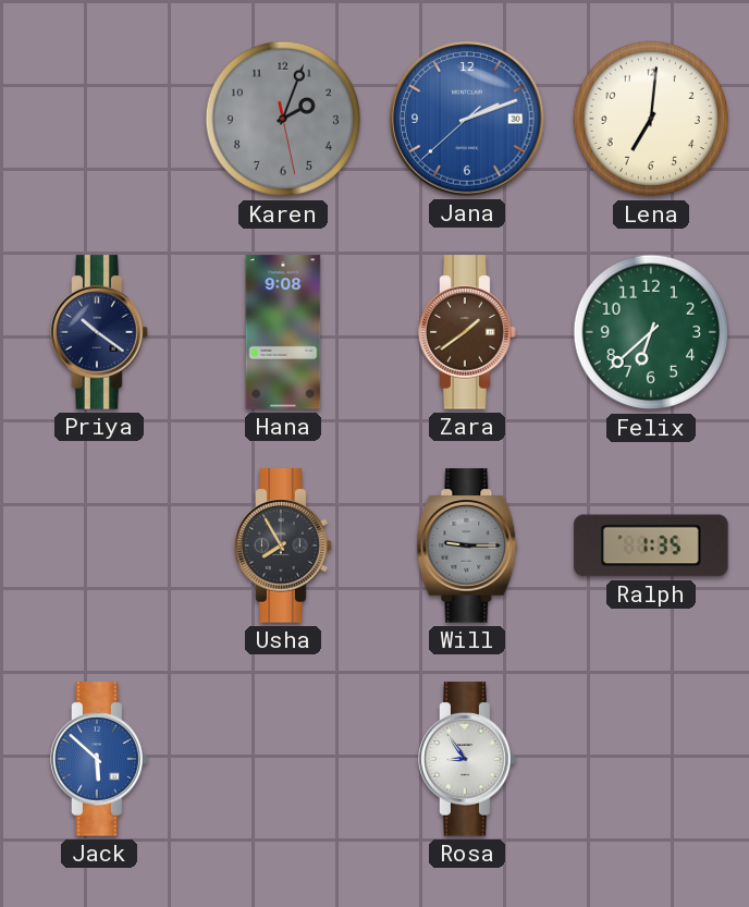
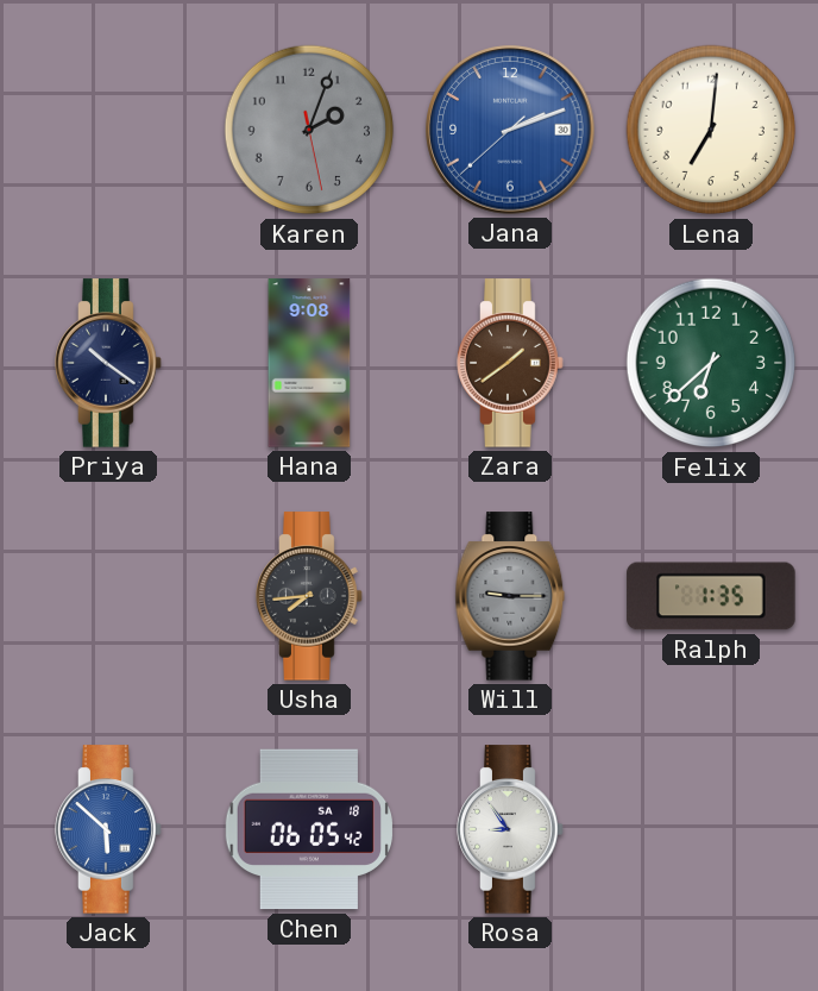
Usha: 7:55 -> 7:44
Chen: none -> 06:05
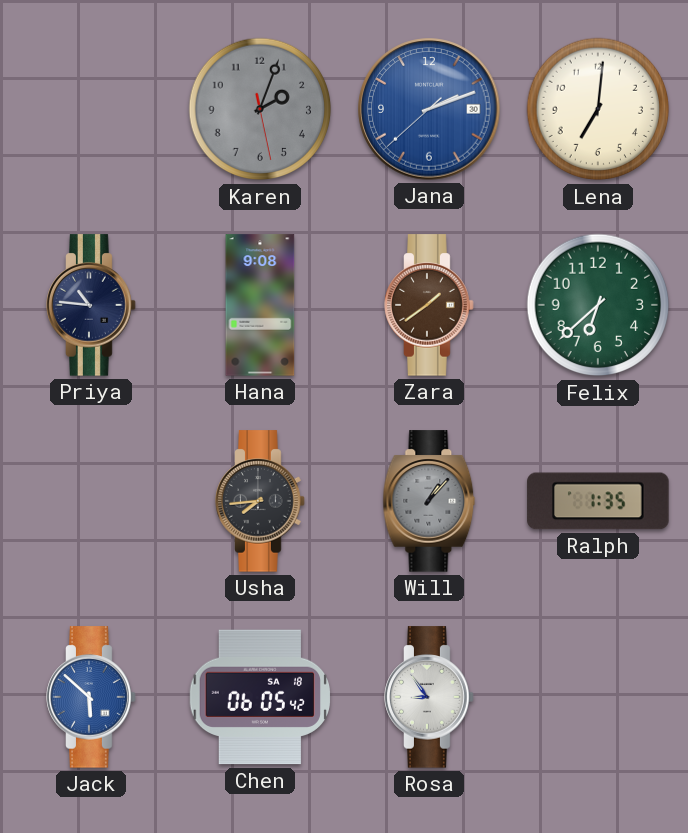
Priya: 10:21 -> 10:46
Will: 9:15 -> 1:07
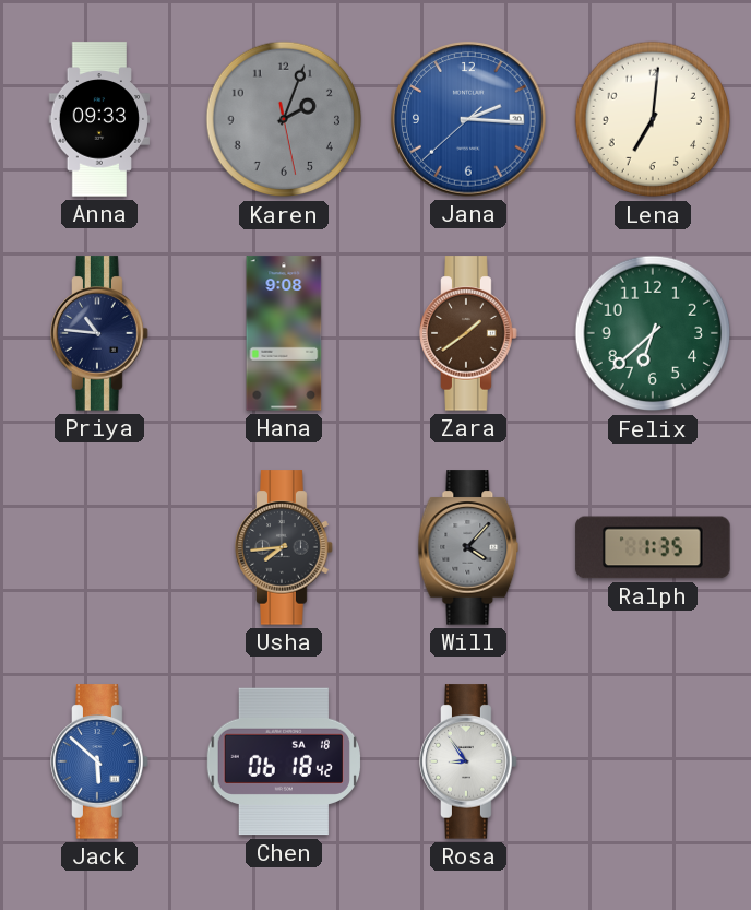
Anna: none -> 09:33
Jana: 2:11 -> 2:15
Will: 1:07 -> 4:07
Chen: 06:05 -> 06:18
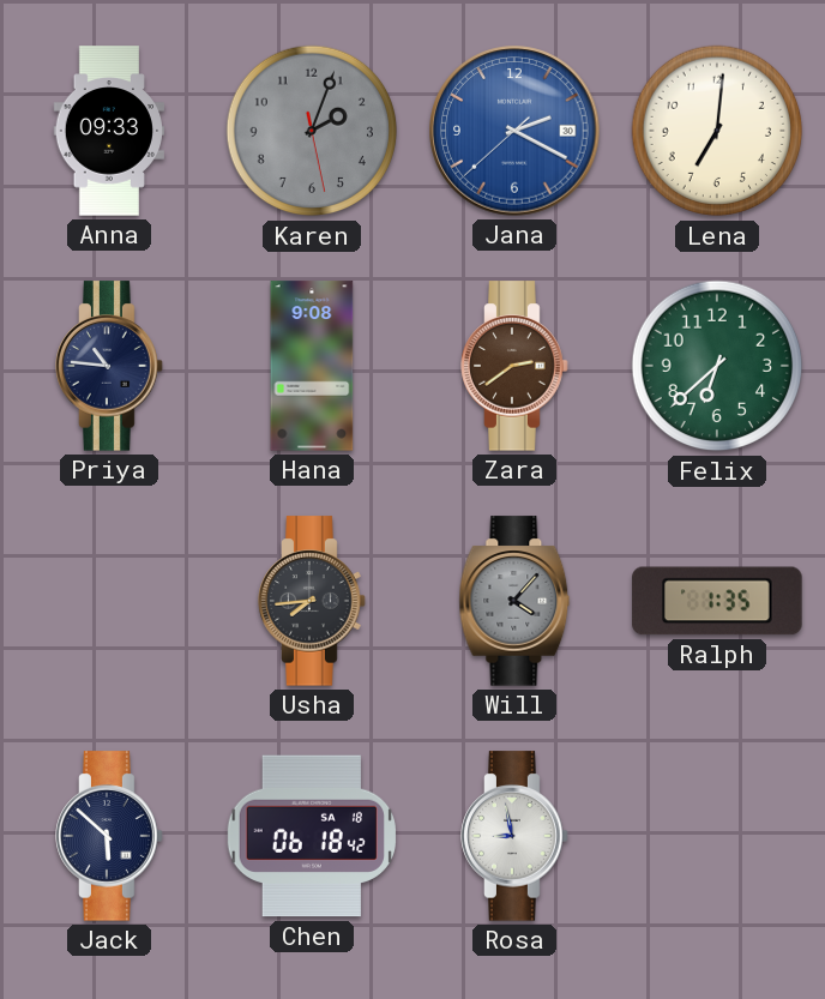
Jana: 2:15 -> 2:19
Zara: 1:39 -> 2:39
Jack dial: blue -> navy
Rosa: 8:54 -> 8:58
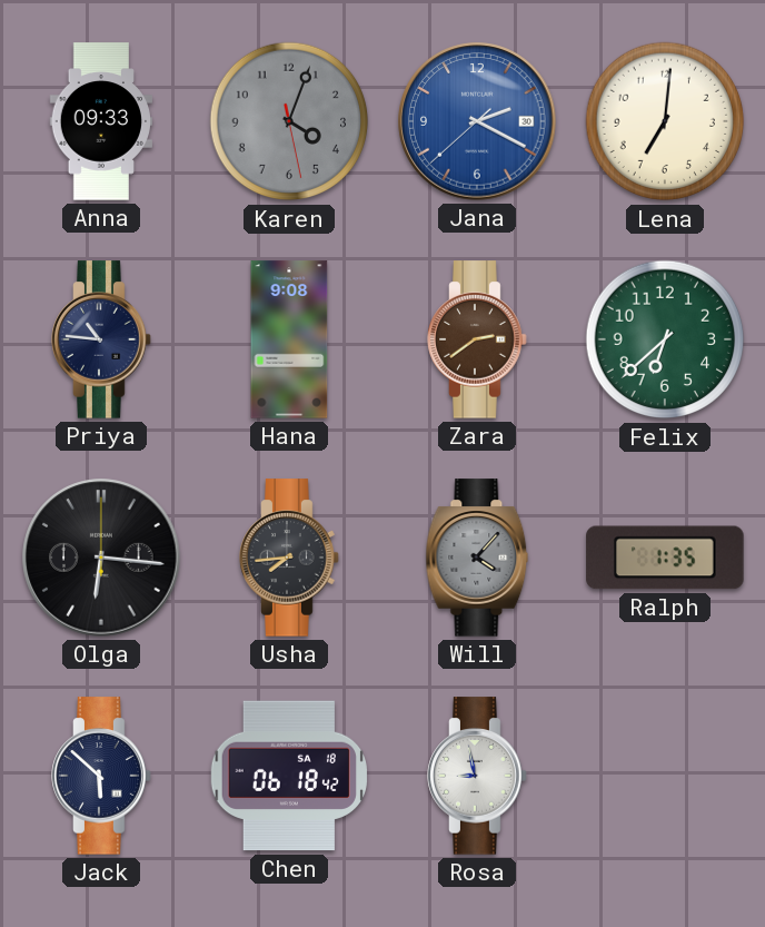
Karen: 2:03 -> 4:03
Olga: none -> 6:16
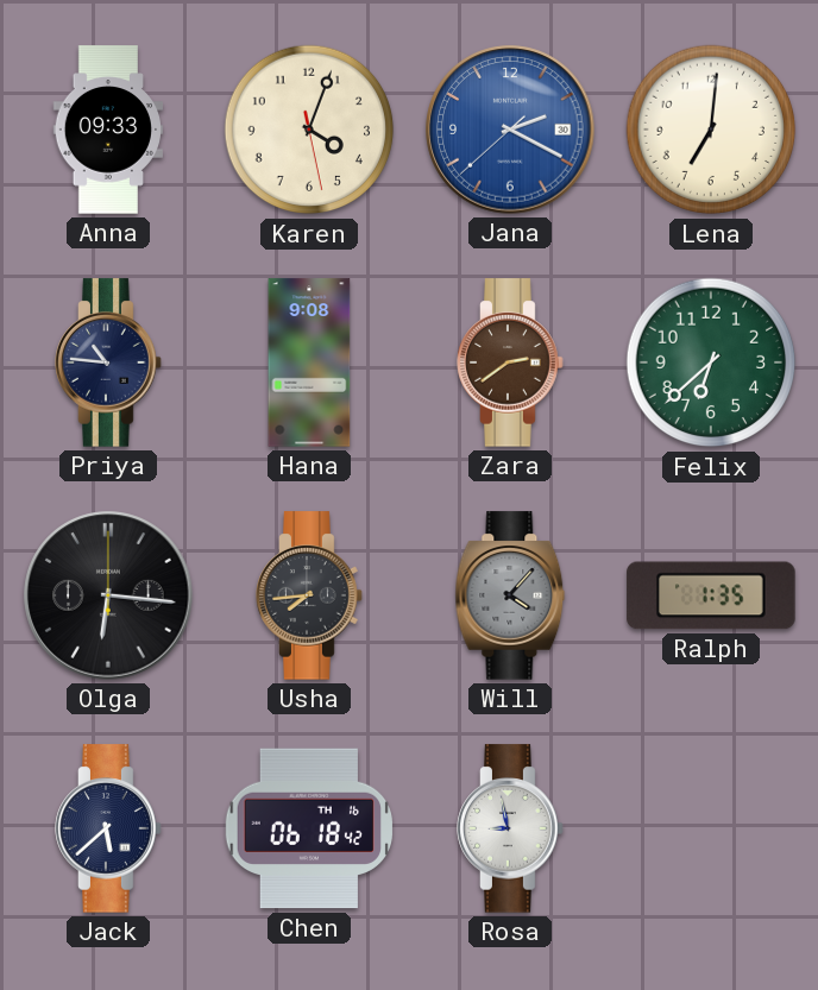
Karen dial: grey -> cream
Jack: 5:52 -> 5:38
Chen date: SA 18 -> TH 16
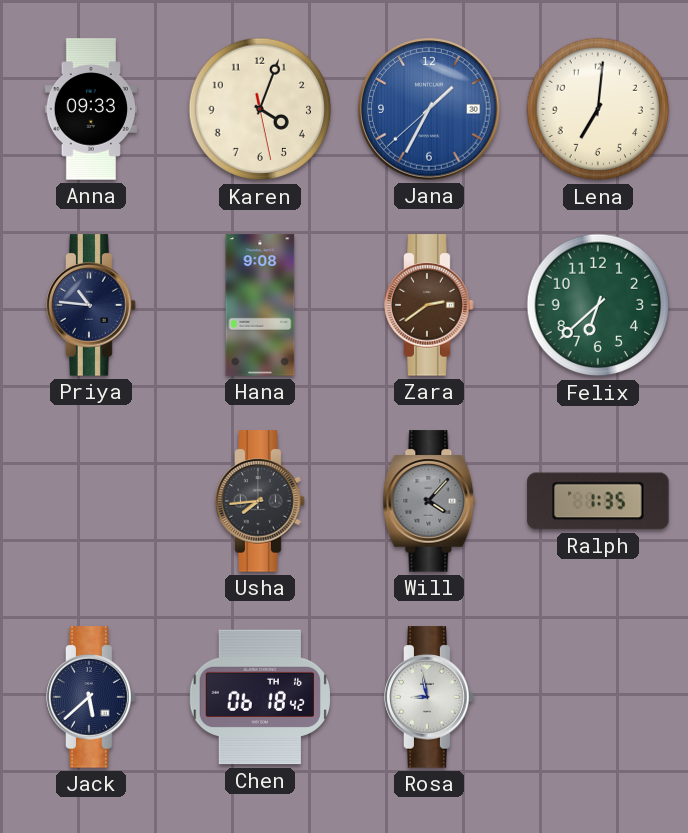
Jana: 2:19 -> 1:34
Olga: 6:16 -> none
